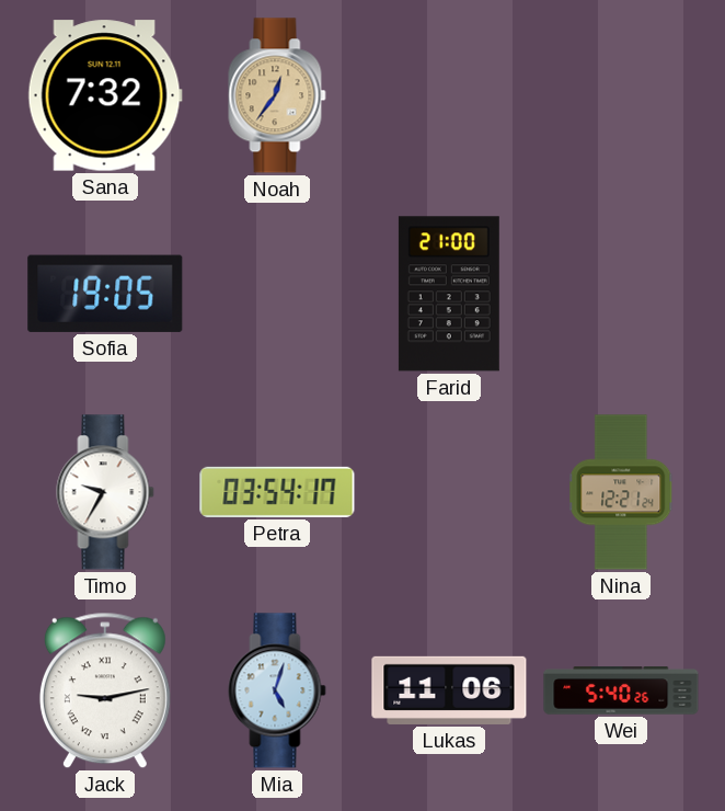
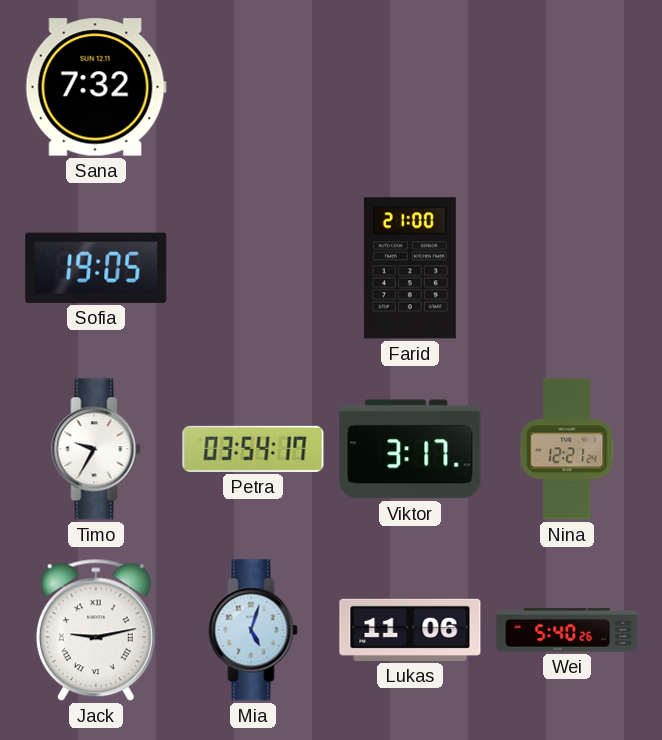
Noah: 12:36 -> none
Viktor: none -> 3:17
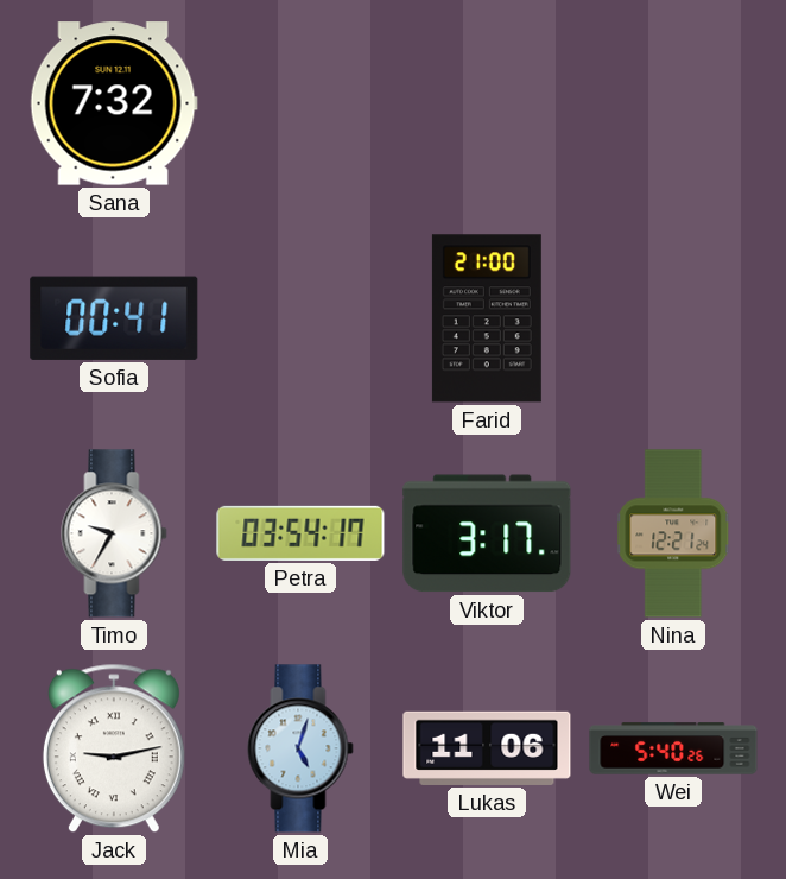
Sofia: 19:05 -> 00:41
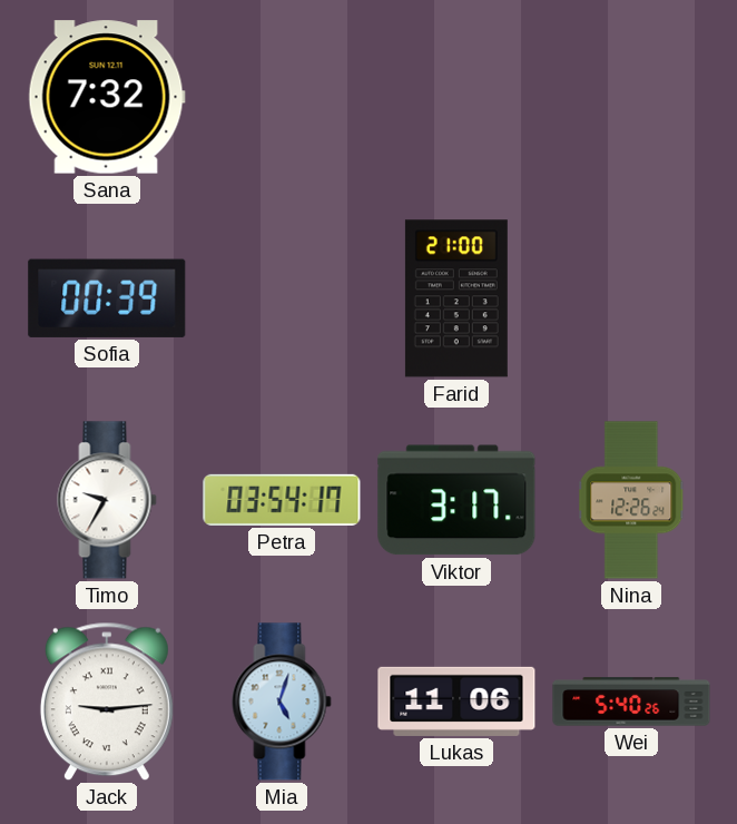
Sofia: 00:41 -> 00:39
Nina: 12:21 -> 12:26
Jack: 9:13 -> 9:14
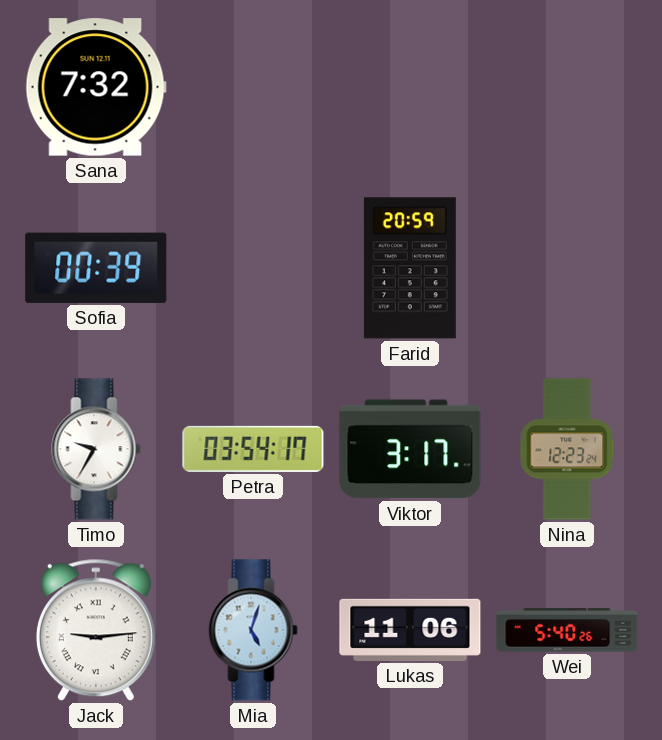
Farid: 21:00 -> 20:59
Nina: 12:26 -> 12:23
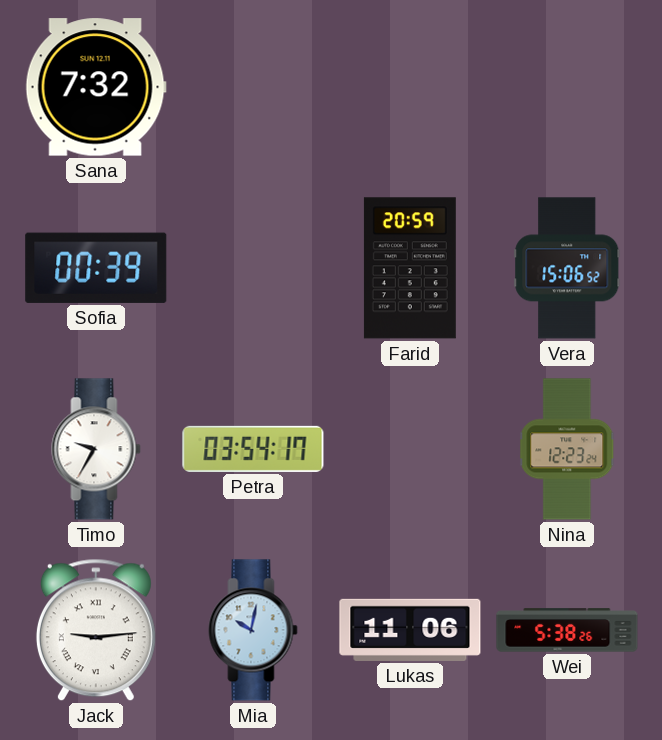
Vera: none -> 15:06
Viktor: 3:17 -> none
Mia: 5:03 -> 10:02
Wei: 5:40 -> 5:38
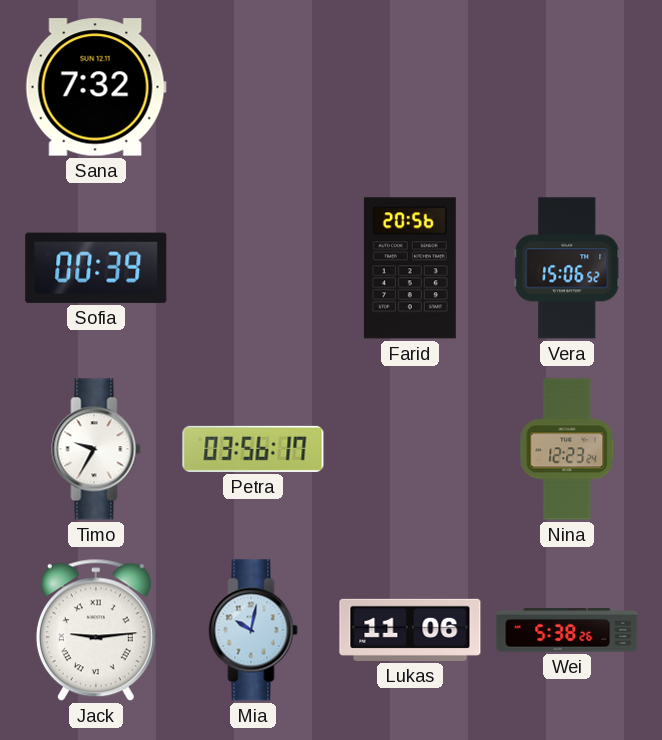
Farid: 20:59 -> 20:56
Petra: 03:54 -> 03:56
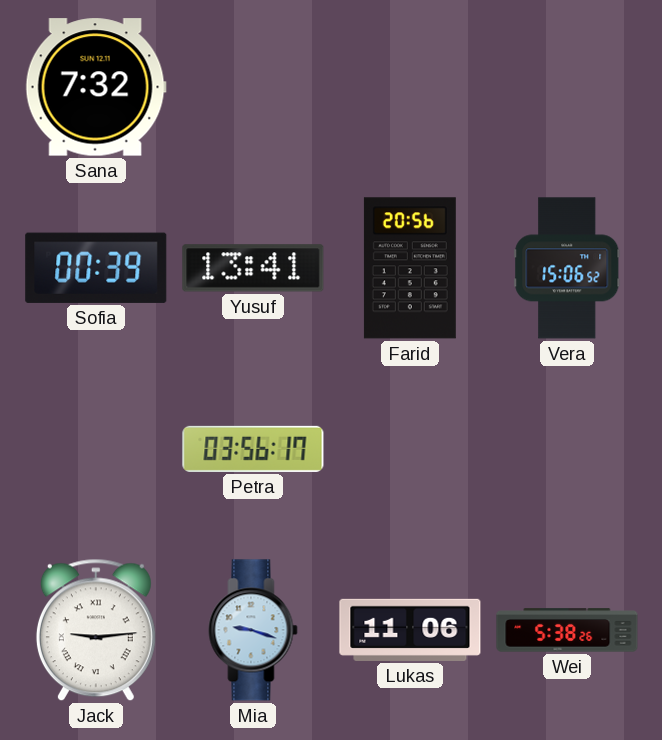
Yusuf: none -> 13:41
Timo: 9:35 -> none
Nina: 12:23 -> none
Mia: 10:02 -> 9:18
